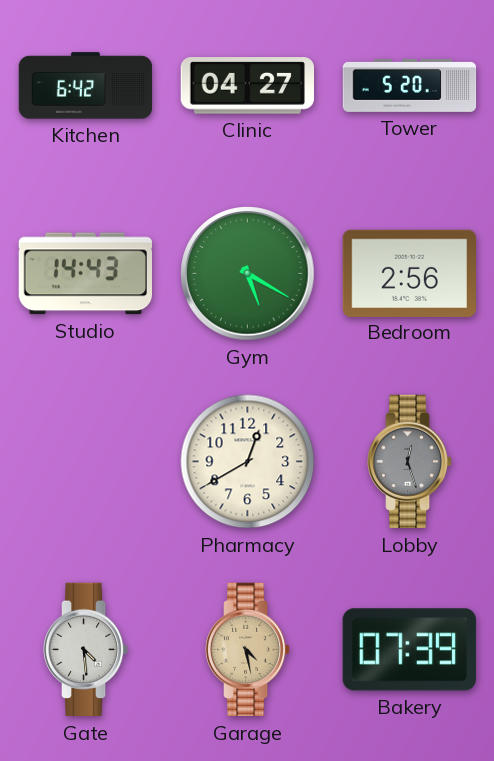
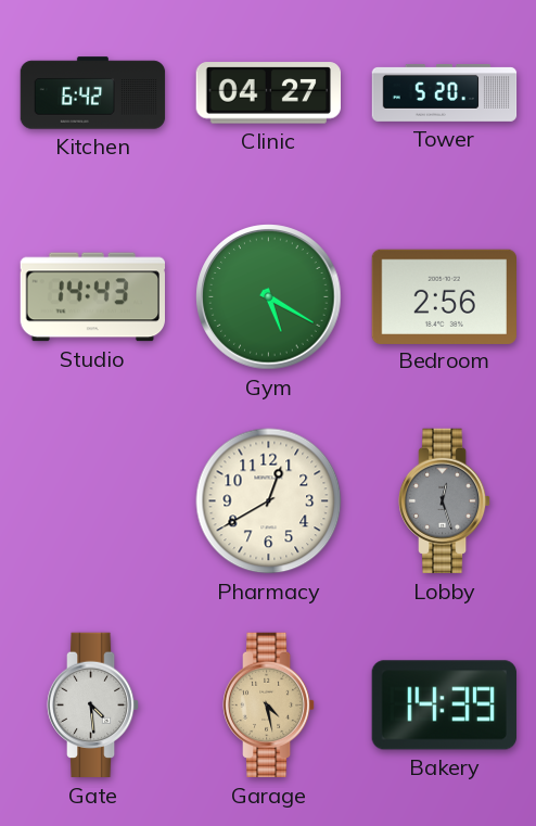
Bakery: 07:39 -> 14:39
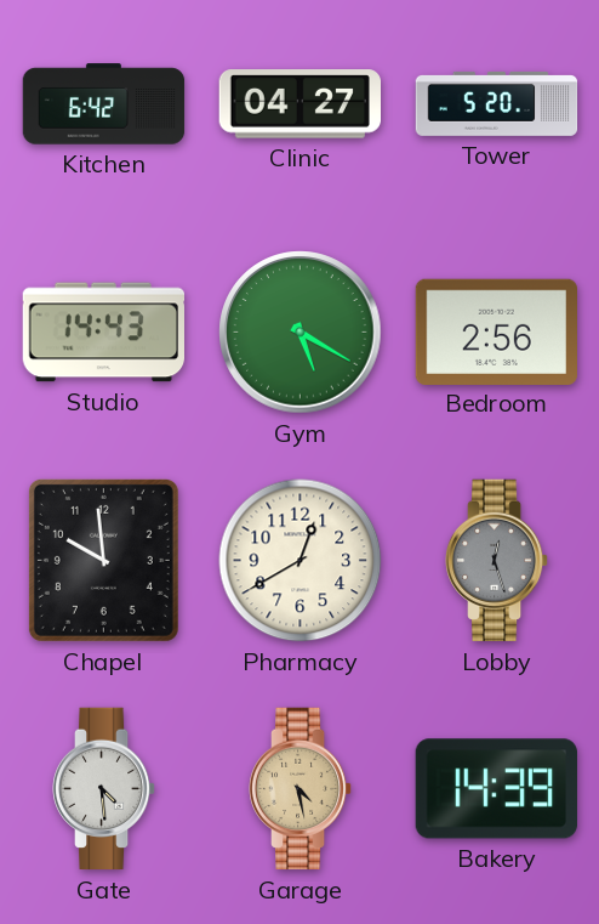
Chapel: none -> 9:59
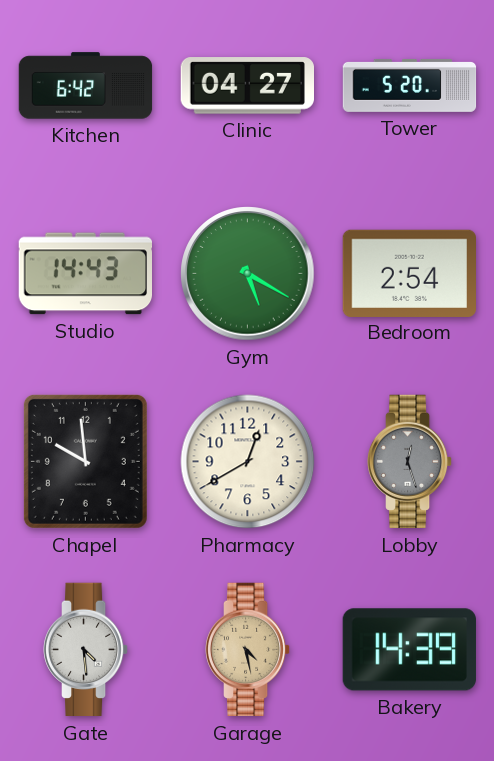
Bedroom: 2:56 -> 2:54
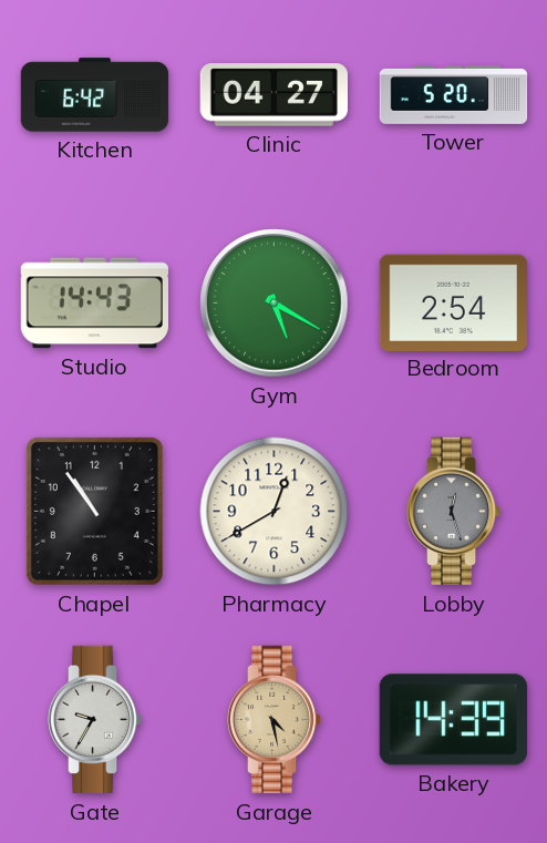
Chapel: 9:59 -> 10:54
Gate: 4:29 -> 9:35
